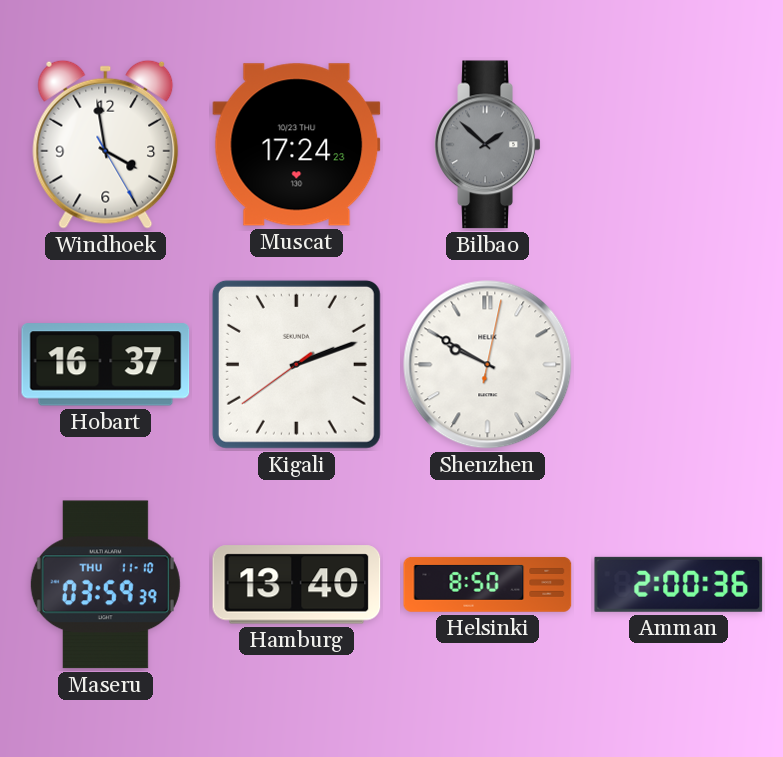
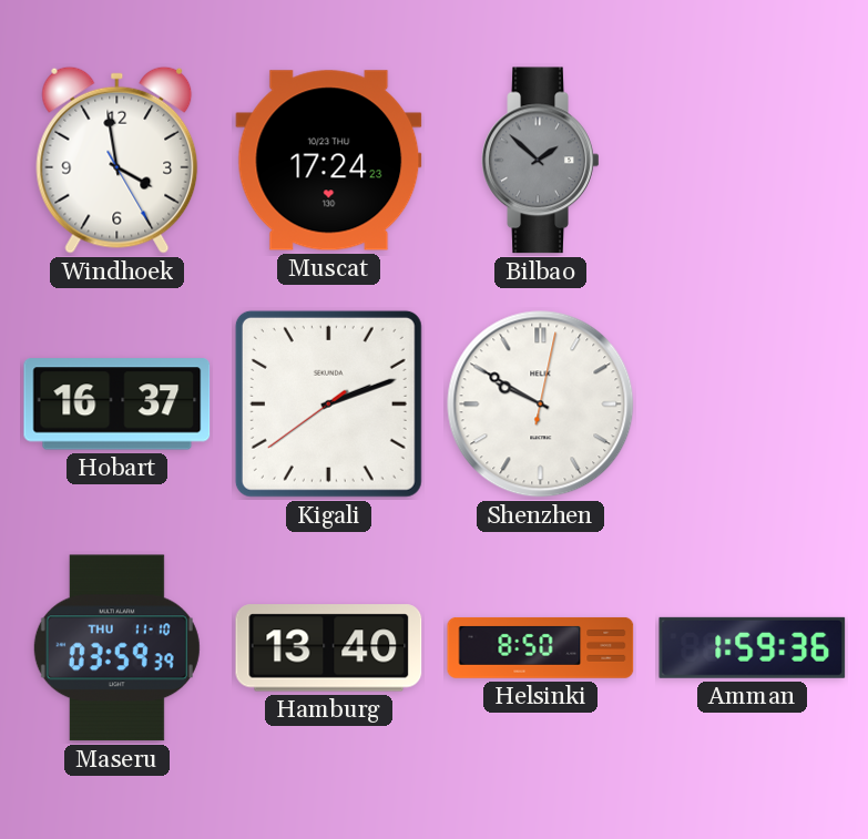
Amman: 2:00 -> 1:59
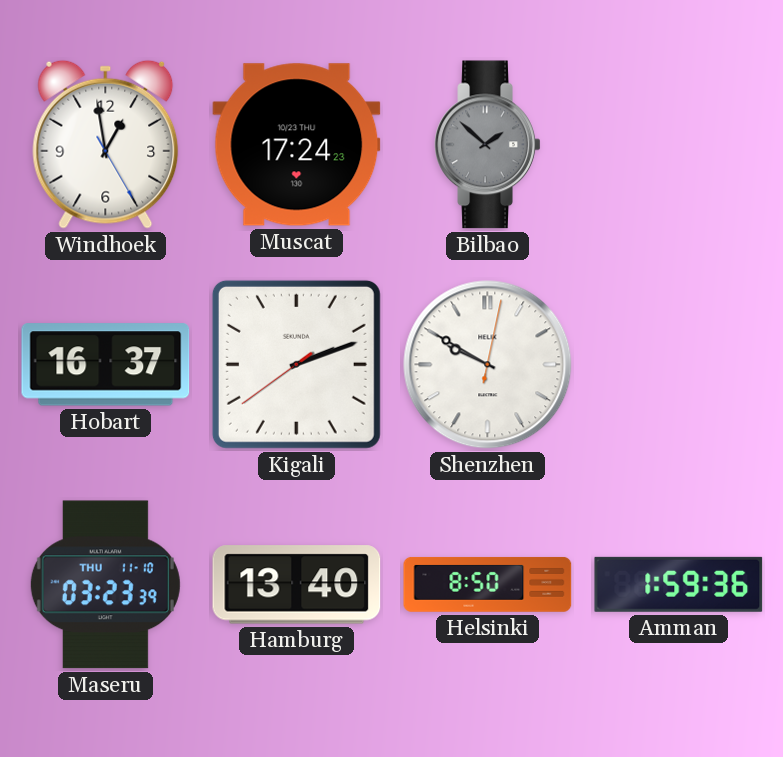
Windhoek: 3:58 -> 12:58
Maseru: 03:59 -> 03:23
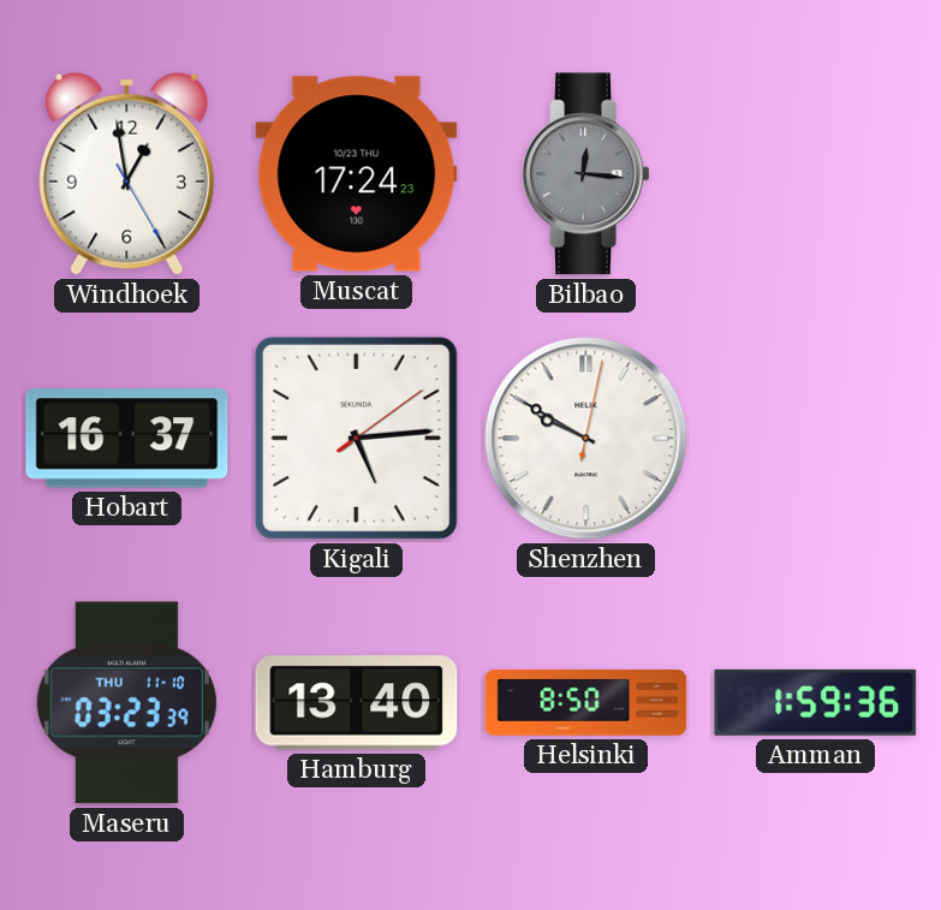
Bilbao: 1:52 -> 12:16
Kigali: 2:11 -> 5:14
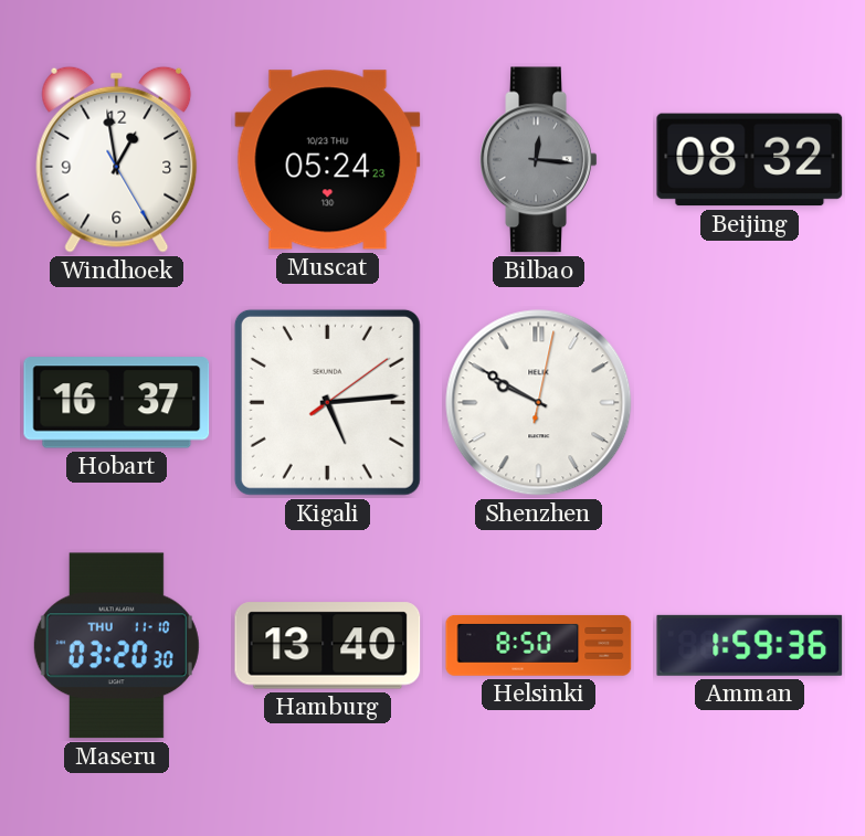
Muscat: 17:24 -> 05:24
Beijing: none -> 08:32
Maseru: 03:23 -> 03:20
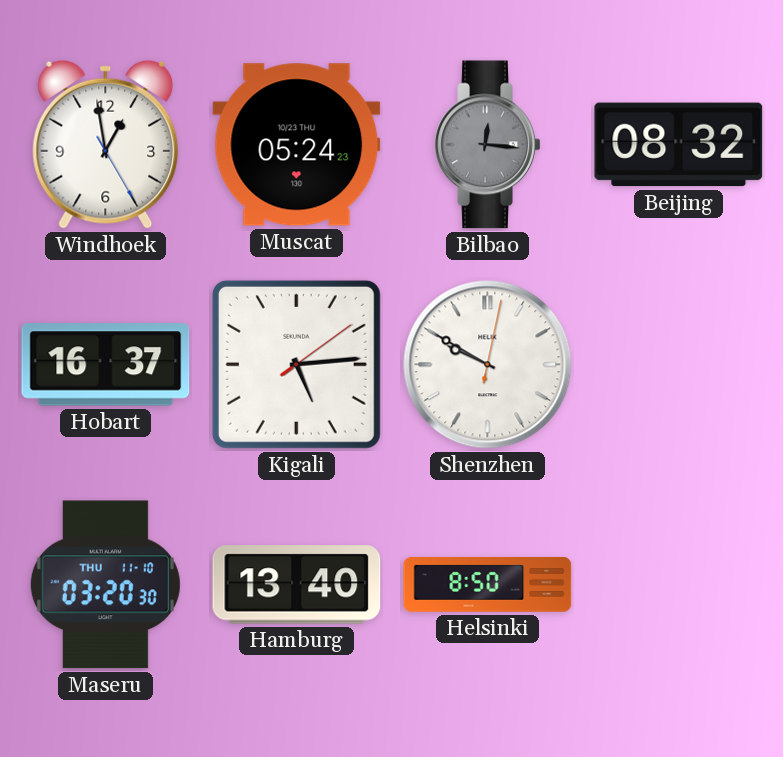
Amman: 1:59 -> none
